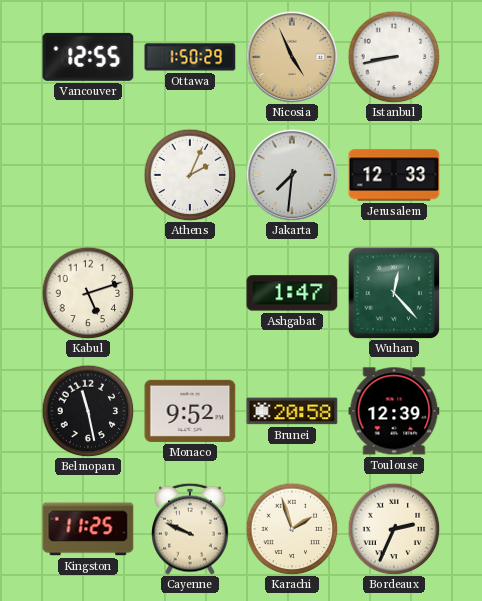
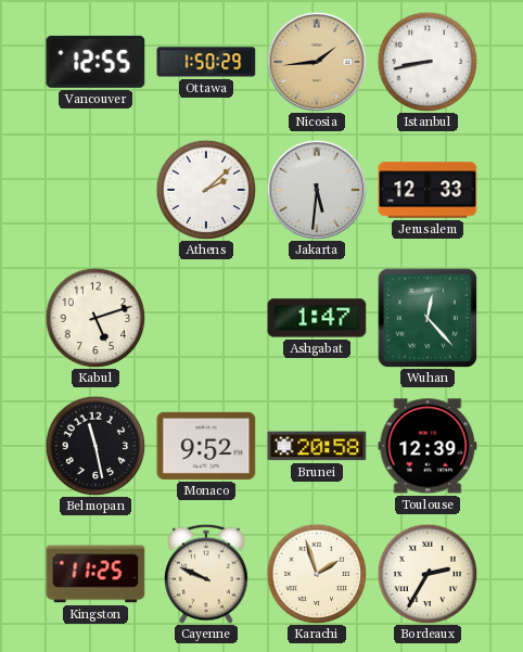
Nicosia: 4:56 -> 1:44
Athens: 2:04 -> 2:08
Jakarta: 7:31 -> 5:31
Bordeaux: 2:34 -> 2:35
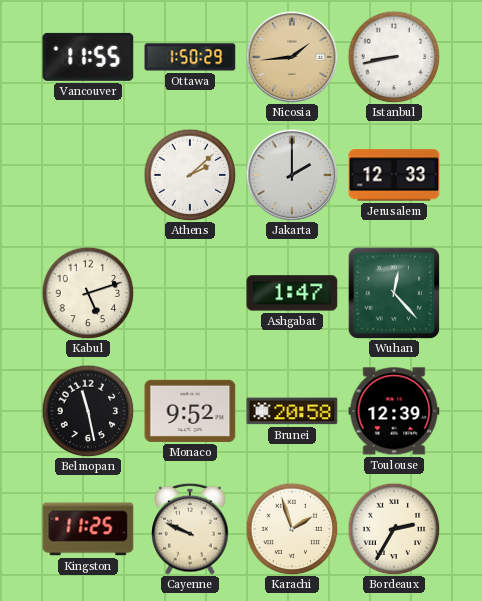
Vancouver: 12:55 -> 11:55
Jakarta: 5:31 -> 2:00
